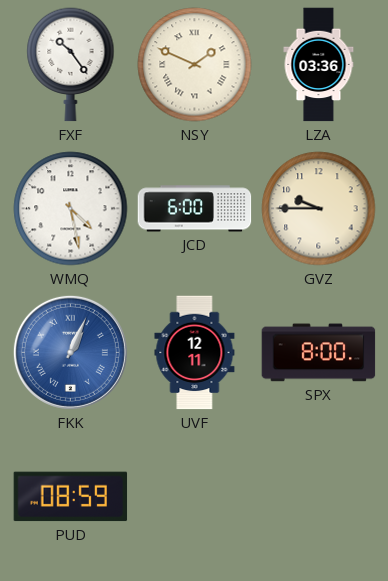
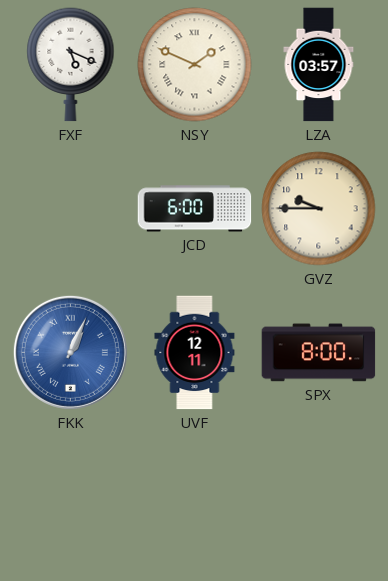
FXF: 10:24 -> 5:19
LZA: 03:36 -> 03:57
WMQ: 4:28 -> none
PUD: 08:59 -> none
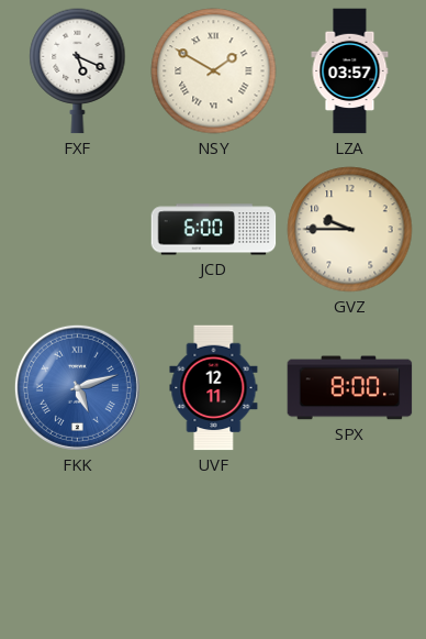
NSY: 1:49 -> 1:50
FKK: 1:04 -> 5:12
